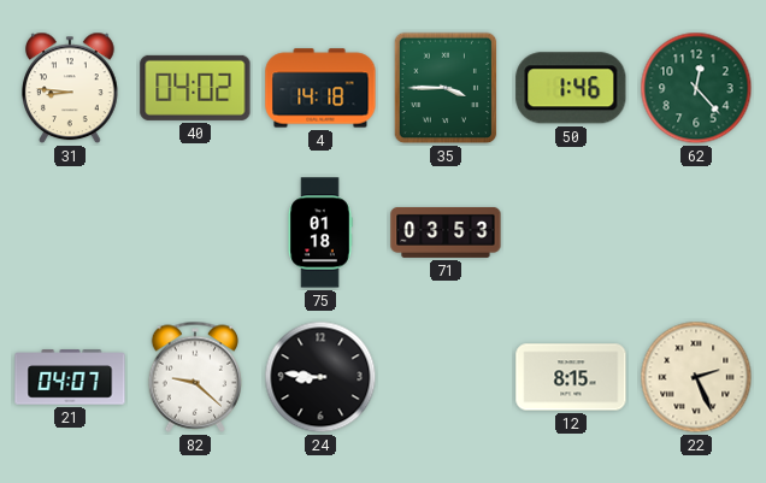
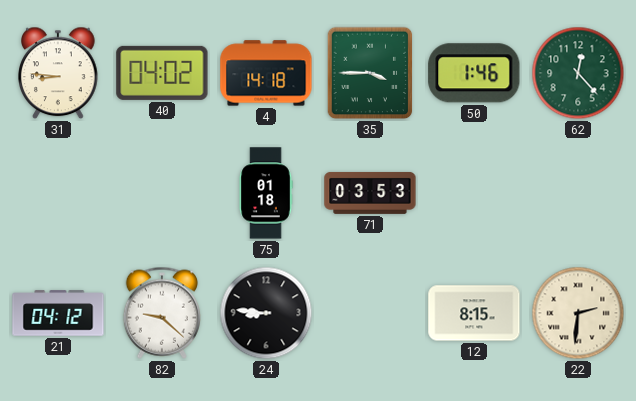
21: 04:07 -> 04:12
22: 2:26 -> 2:31
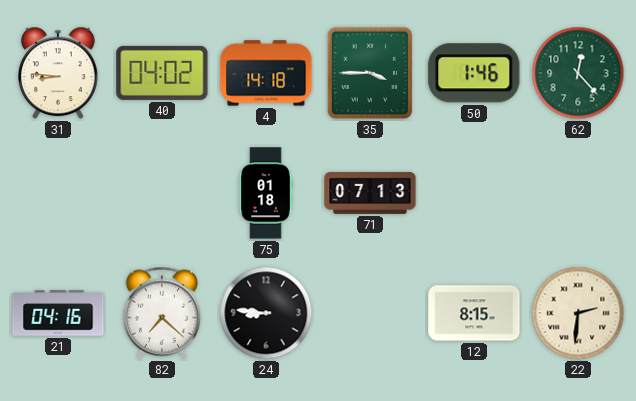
71: 03:53 -> 07:13
21: 04:12 -> 04:16
82: 9:22 -> 7:22
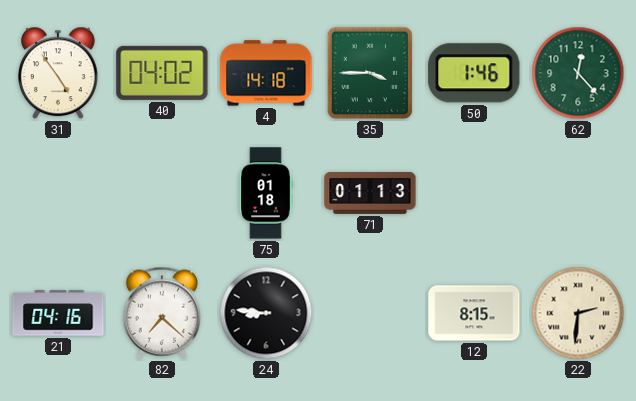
31: 8:46 -> 4:54
71: 07:13 -> 01:13
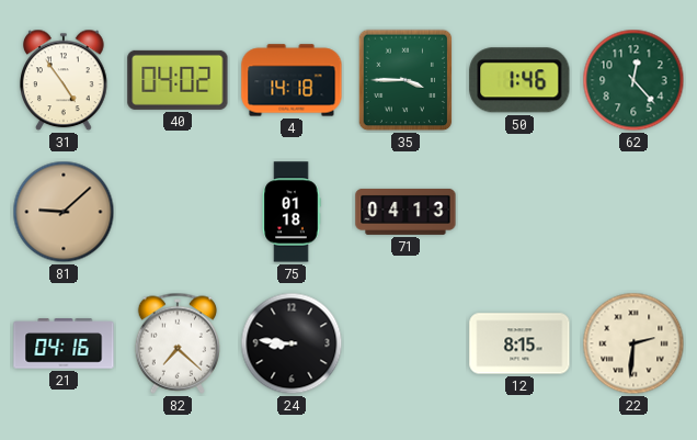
81: none -> 9:08
71: 01:13 -> 04:13
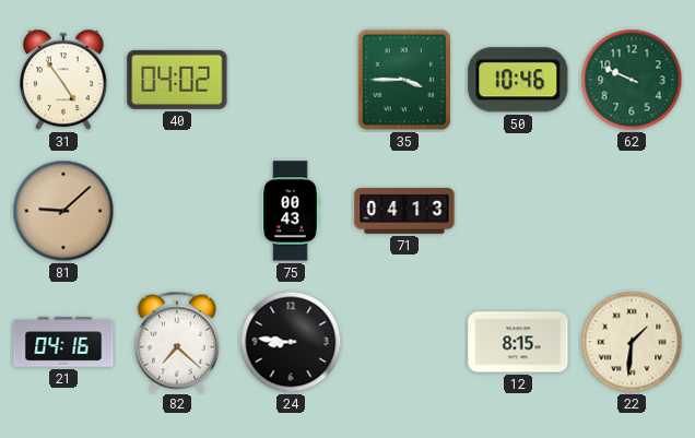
4: 14:18 -> none
50: 1:46 -> 10:46
62: 12:23 -> 9:49
75: 01:18 -> 00:43
22: 2:31 -> 1:31
